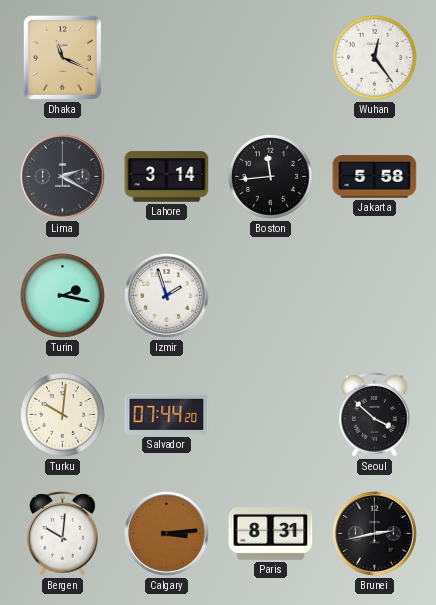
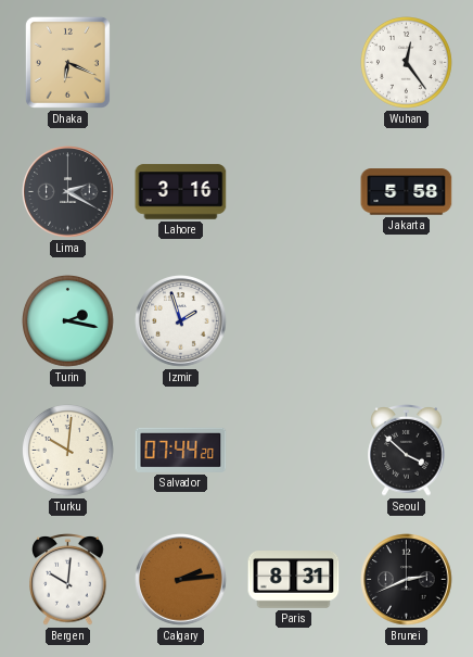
Dhaka: 11:19 -> 6:19
Lahore: 3:14 -> 3:16
Boston: 11:44 -> none
Calgary: 3:14 -> 2:14
Brunei: 2:43 -> 2:41
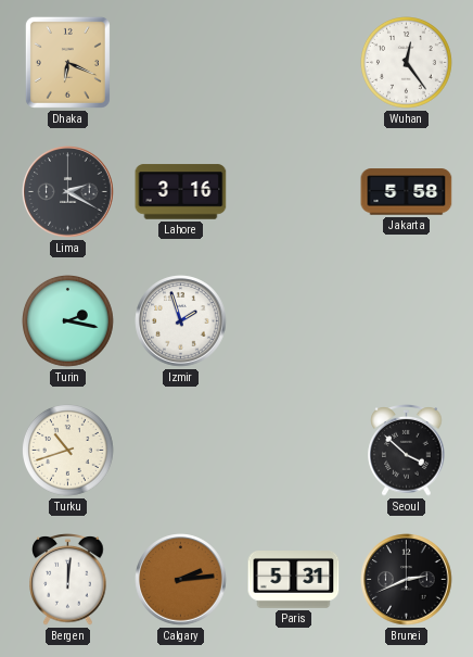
Turku: 10:01 -> 10:42
Salvador: 07:44 -> none
Bergen: 10:01 -> 12:01
Paris: 8:31 -> 5:31
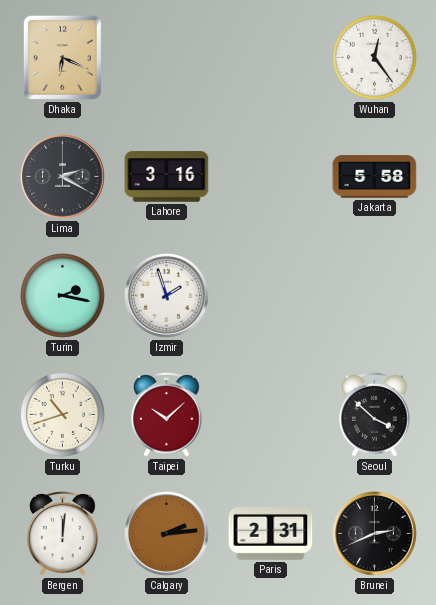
Taipei: none -> 10:08
Paris: 5:31 -> 2:31
